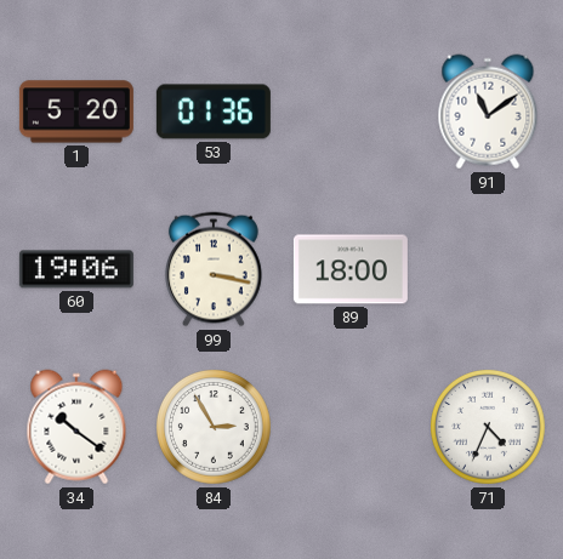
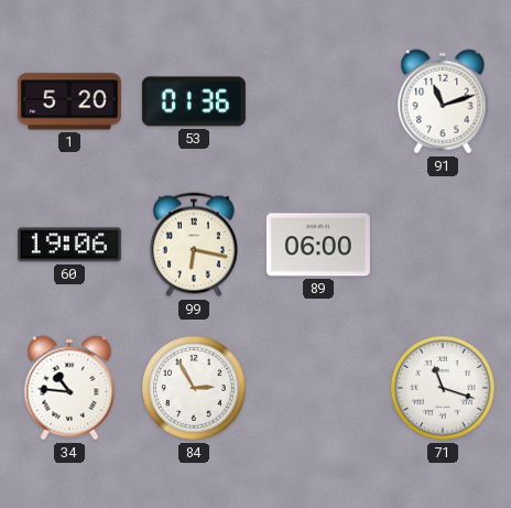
91: 11:09 -> 11:12
99: 3:17 -> 6:17
89: 18:00 -> 06:00
34: 10:21 -> 10:46
71: 4:34 -> 11:18
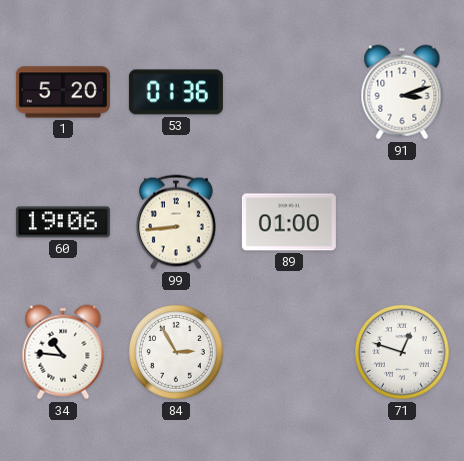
91: 11:12 -> 3:12
99: 6:17 -> 8:44
89: 06:00 -> 01:00
71: 11:18 -> 12:48
